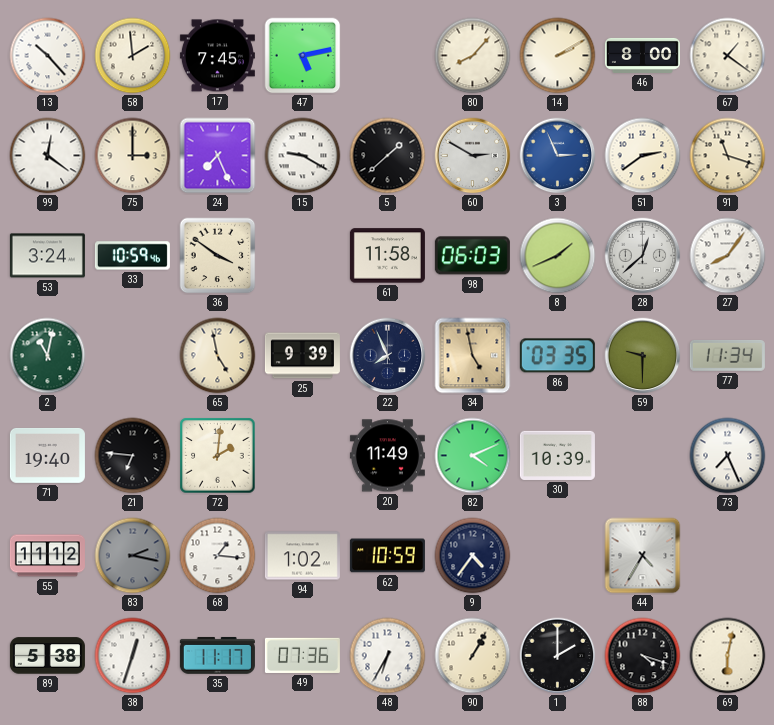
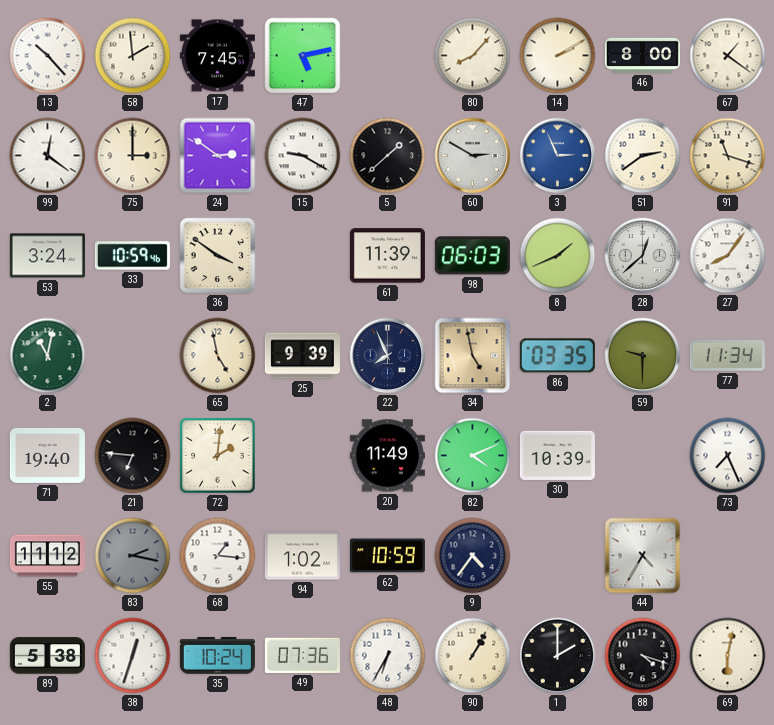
24: 7:26 -> 2:51
61: 11:58 -> 11:39
35: 11:17 -> 10:24
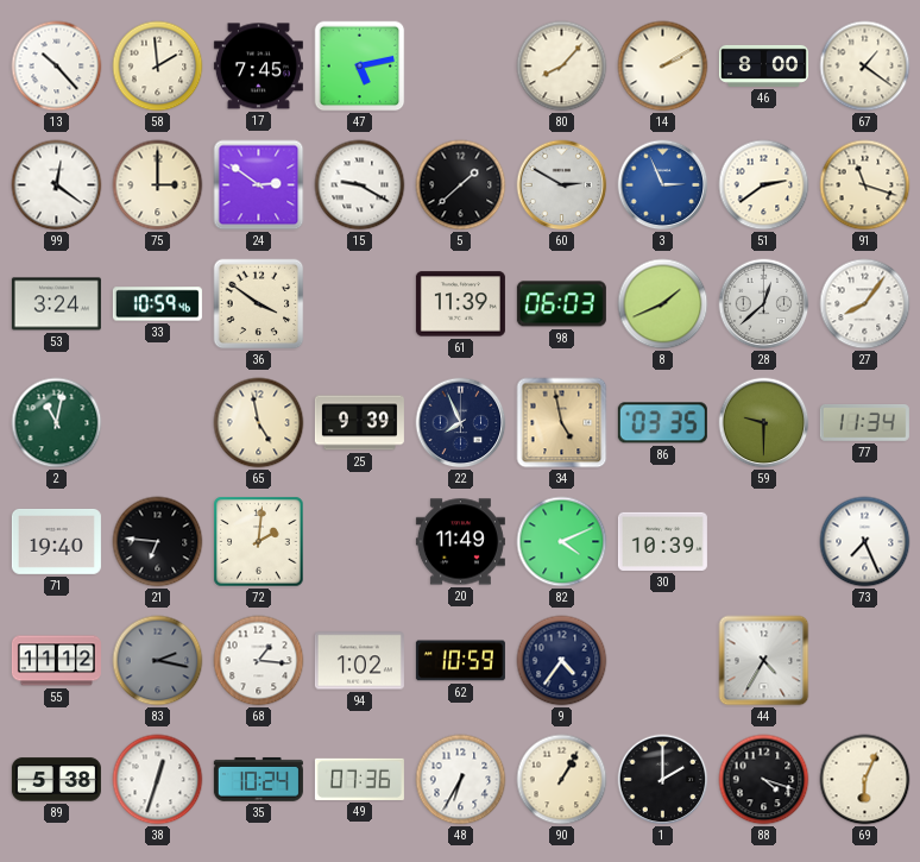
69: 6:02 -> 6:04
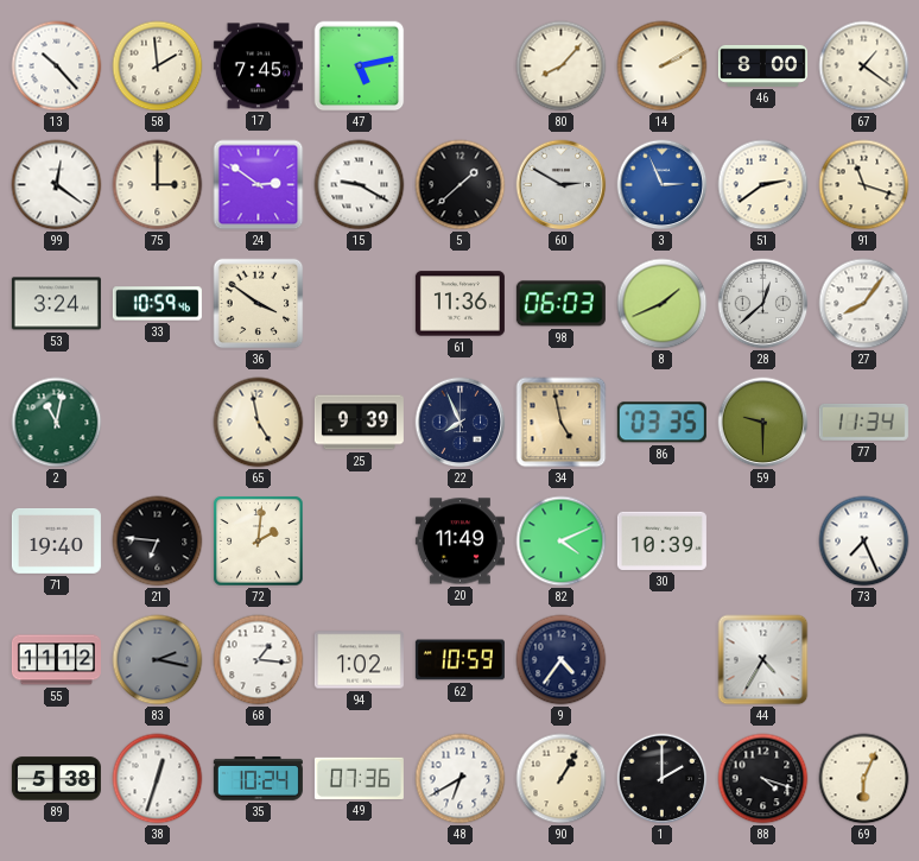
61: 11:39 -> 11:36
48: 6:35 -> 6:40
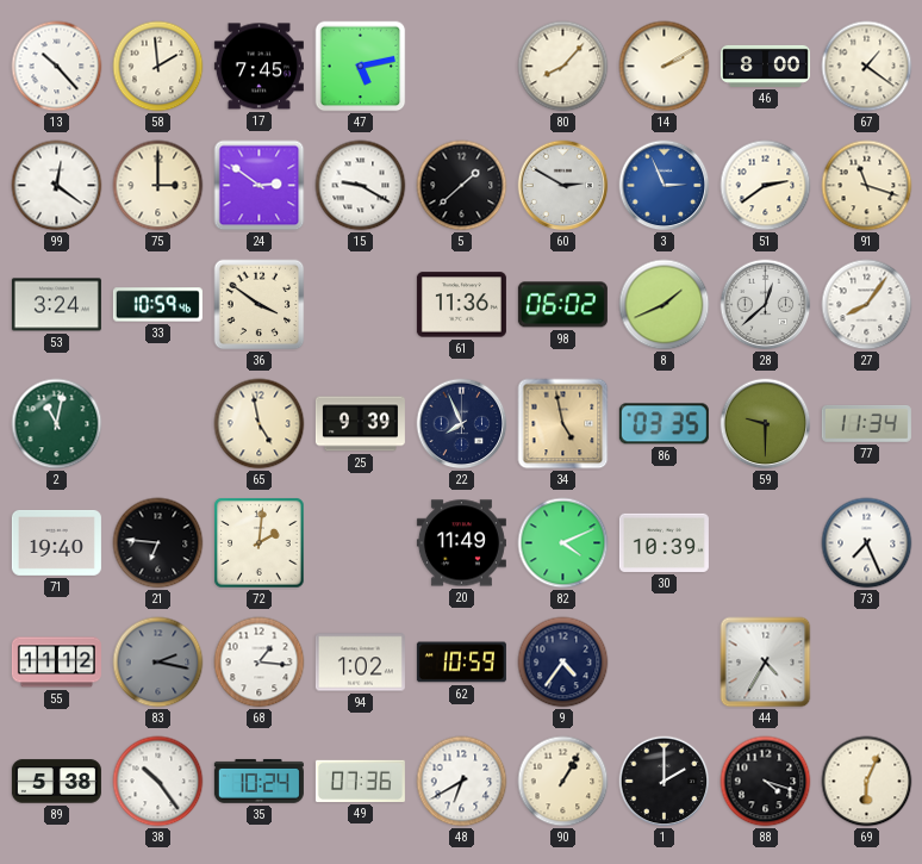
98: 06:03 -> 06:02
38: 12:33 -> 10:24
